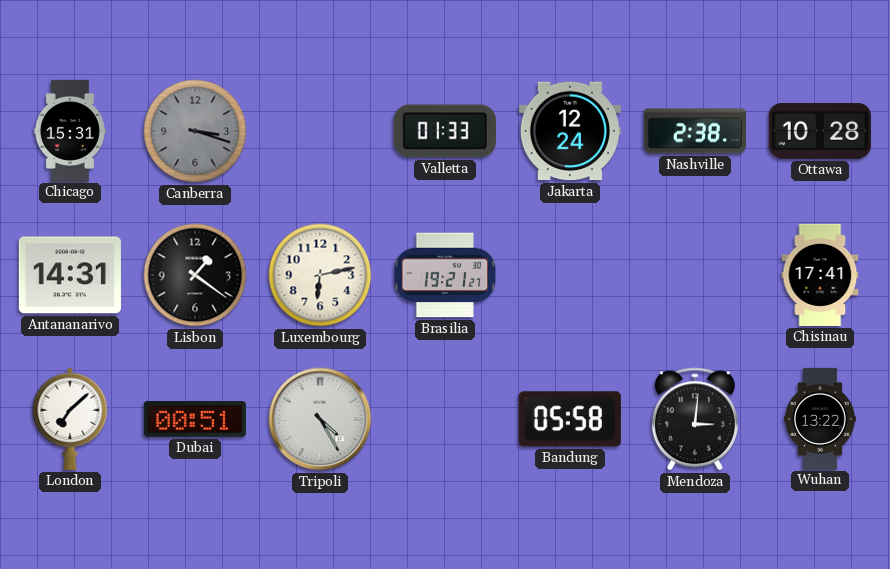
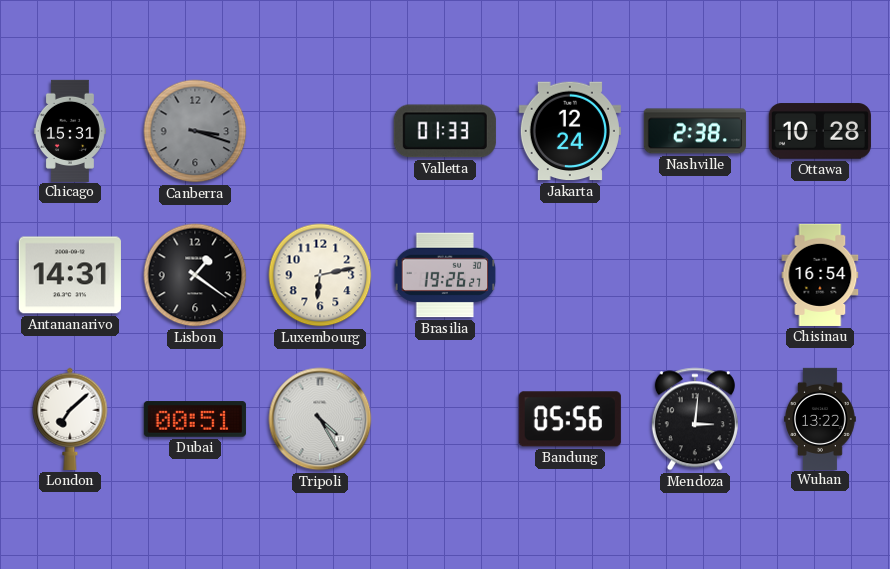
Brasilia: 19:21 -> 19:26
Chisinau: 17:41 -> 16:54
Bandung: 05:58 -> 05:56
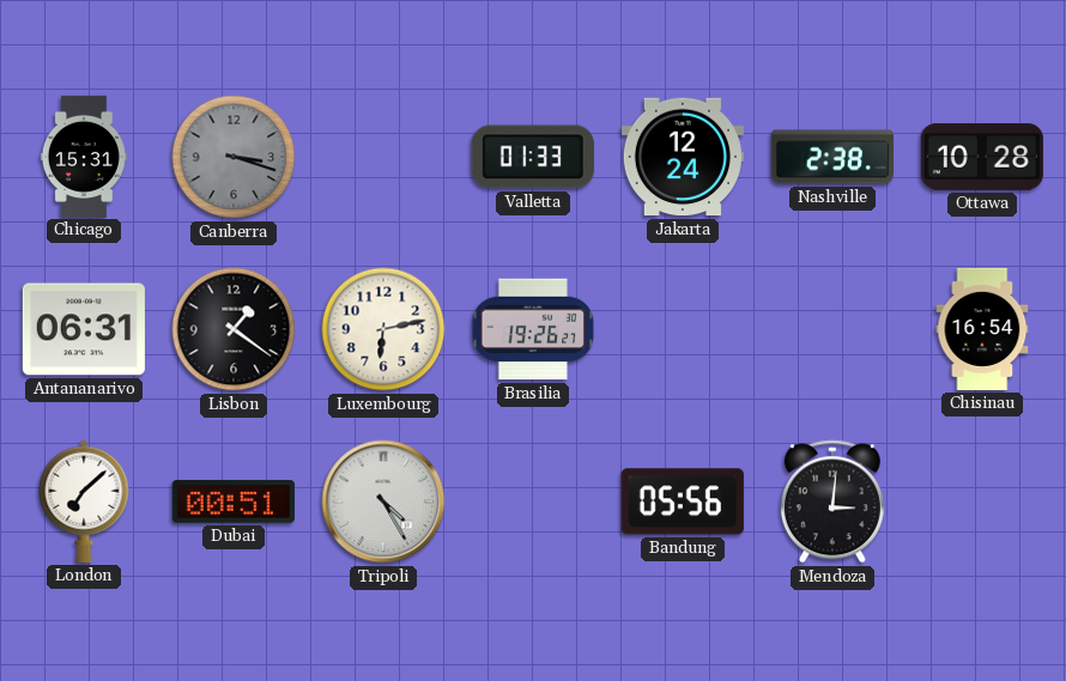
Antananarivo: 14:31 -> 06:31
Wuhan: 13:22 -> none
